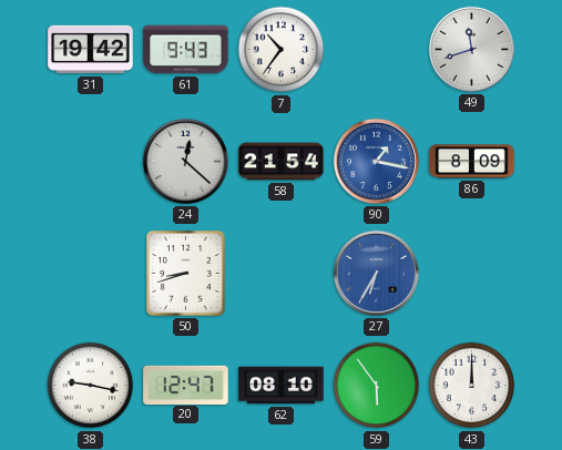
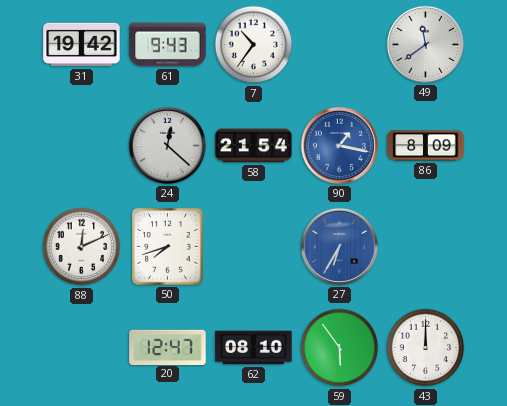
49: 11:42 -> 11:39
88: none -> 12:11
50: 8:42 -> 7:42
38: 9:17 -> none
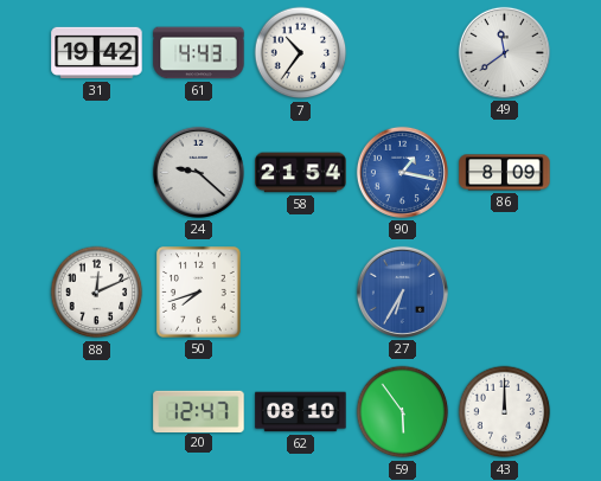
61: 9:43 -> 4:43
24: 12:22 -> 9:22
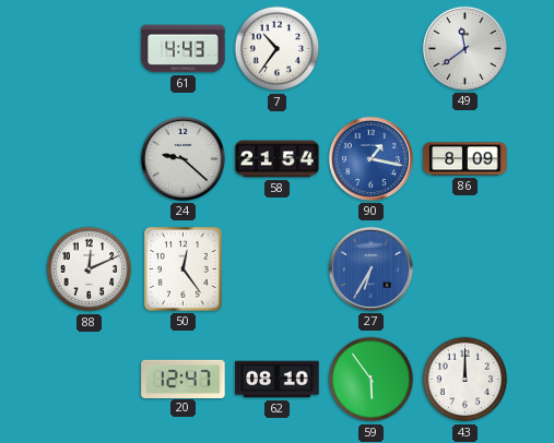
31: 19:42 -> none
50: 7:42 -> 12:24
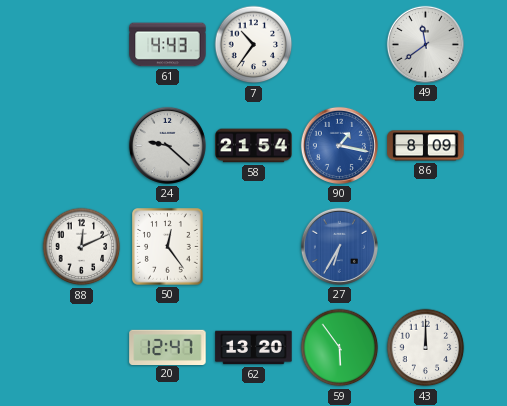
62: 08:10 -> 13:20
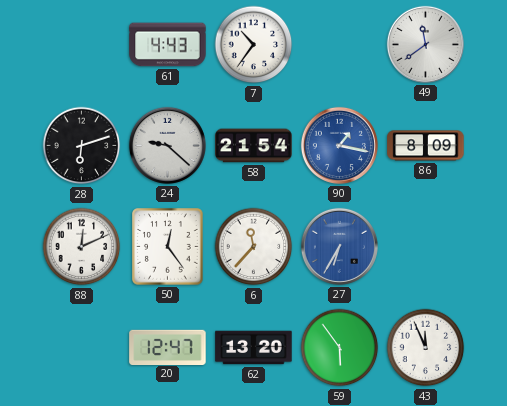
28: none -> 6:12
6: none -> 11:37
43: 12:00 -> 11:56
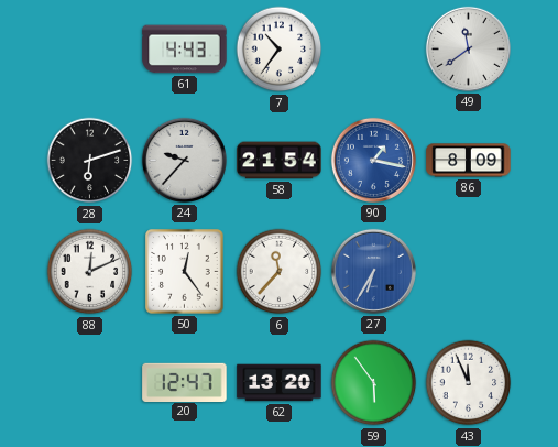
24: 9:22 -> 9:37
